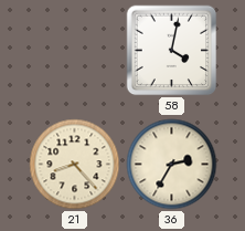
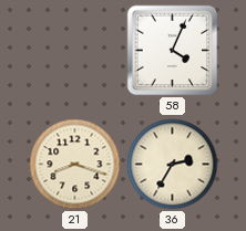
58: 4:02 -> 4:04
21: 8:23 -> 8:18
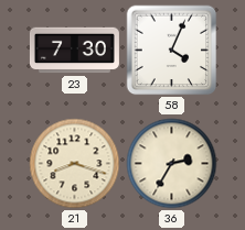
23: none -> 7:30
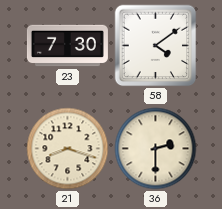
58: 4:04 -> 4:09
36: 2:35 -> 2:30
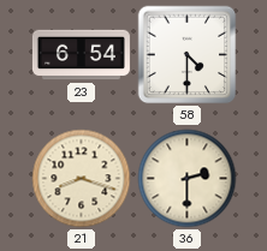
23: 7:30 -> 6:54
58: 4:09 -> 4:30
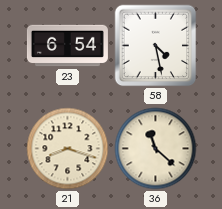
58: 4:30 -> 4:28
36: 2:30 -> 11:22
